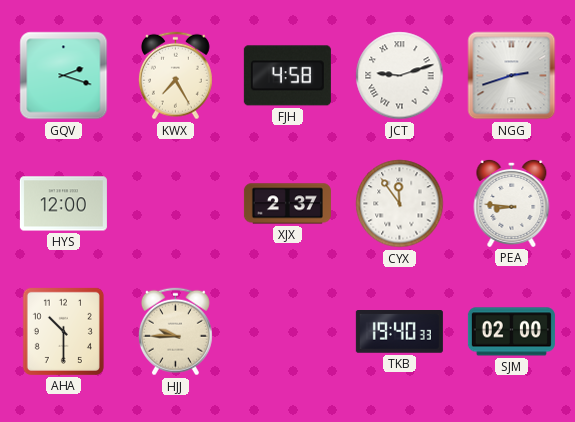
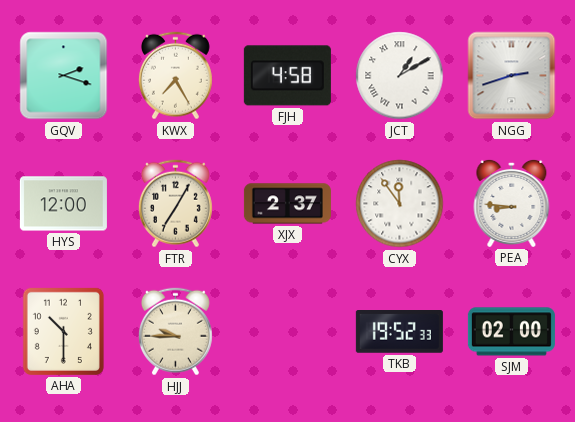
JCT: 9:12 -> 1:10
FTR: none -> 7:05
TKB: 19:40 -> 19:52
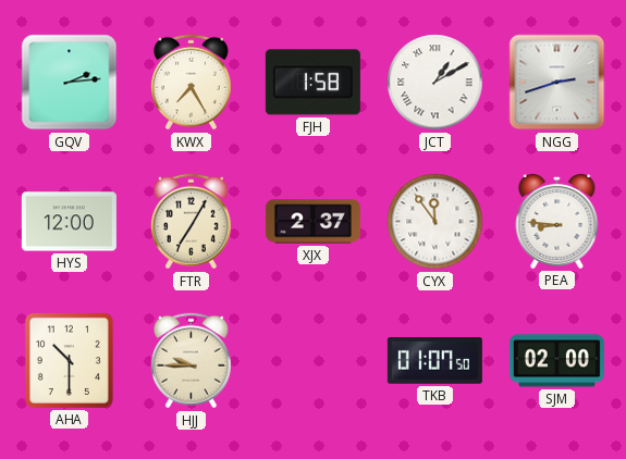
GQV: 2:18 -> 2:14
FJH: 4:58 -> 1:58
TKB: 19:52 -> 01:07
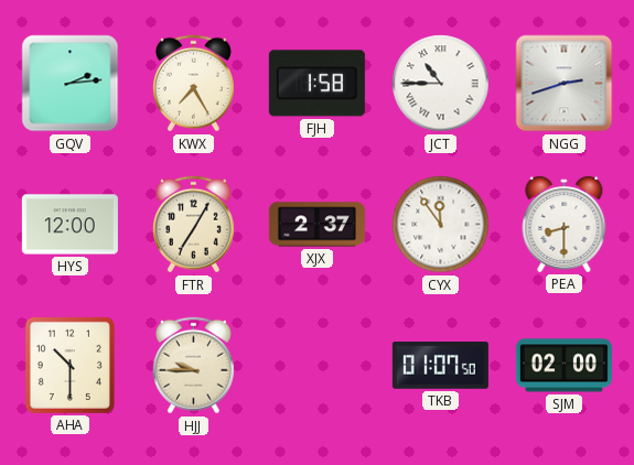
JCT: 1:10 -> 10:45
PEA: 8:46 -> 8:30
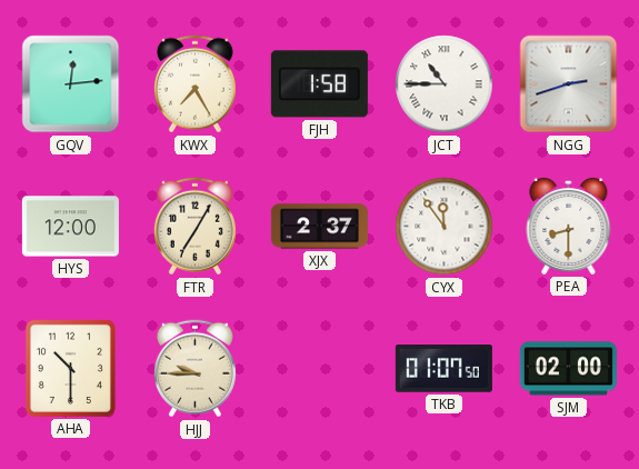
GQV: 2:14 -> 12:14
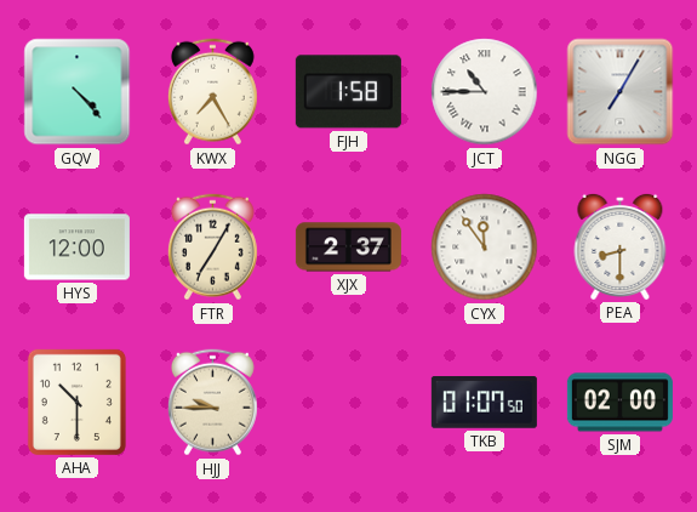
GQV: 12:14 -> 4:23
NGG: 2:42 -> 7:05
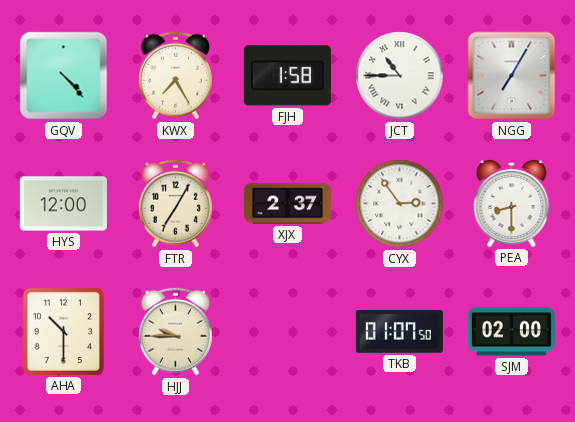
CYX: 11:54 -> 2:54
